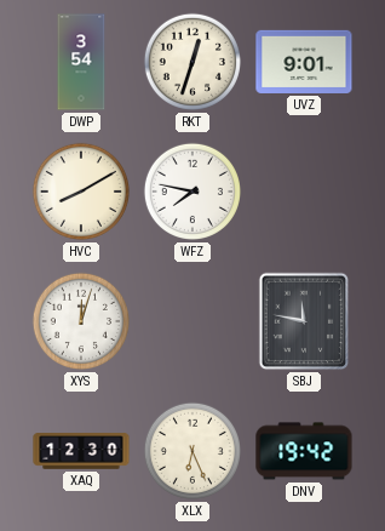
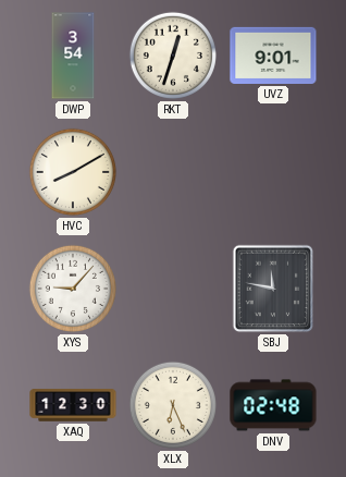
WFZ: 7:47 -> none
XYS: 12:03 -> 9:07
DNV: 19:42 -> 02:48
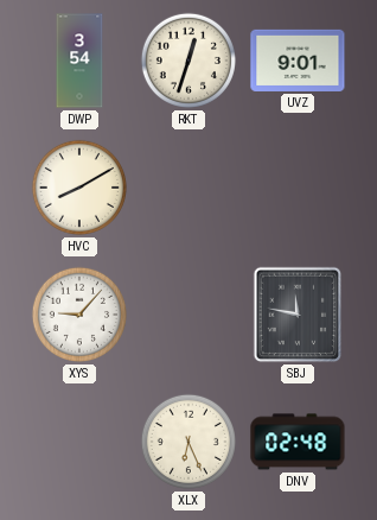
XAQ: 12:30 -> none
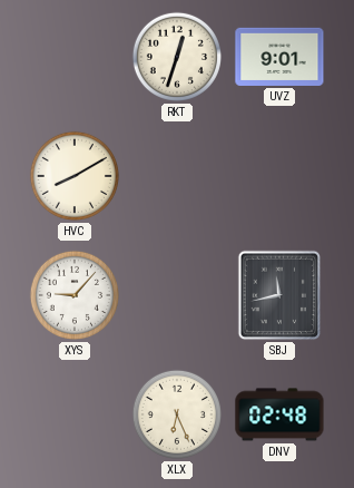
DWP: 3:54 -> none
SBJ: 11:47 -> 11:43
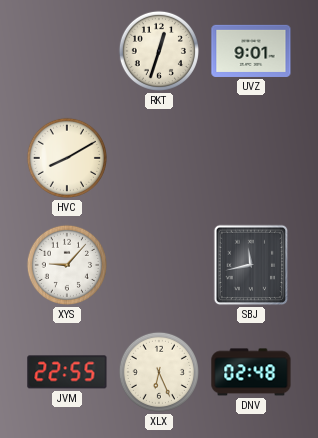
JVM: none -> 22:55
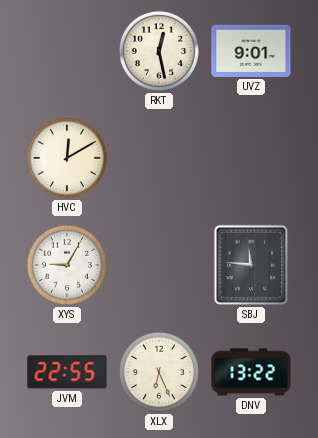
RKT: 12:33 -> 12:28
HVC: 8:10 -> 12:10
XYS: 9:07 -> 9:05
SBJ: 11:43 -> 11:46
DNV: 02:48 -> 13:22
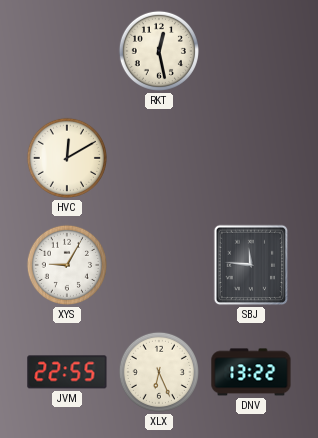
UVZ: 9:01 -> none
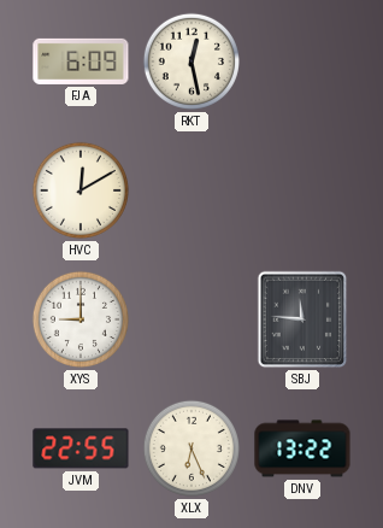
FJA: none -> 6:09
XYS: 9:05 -> 9:00
